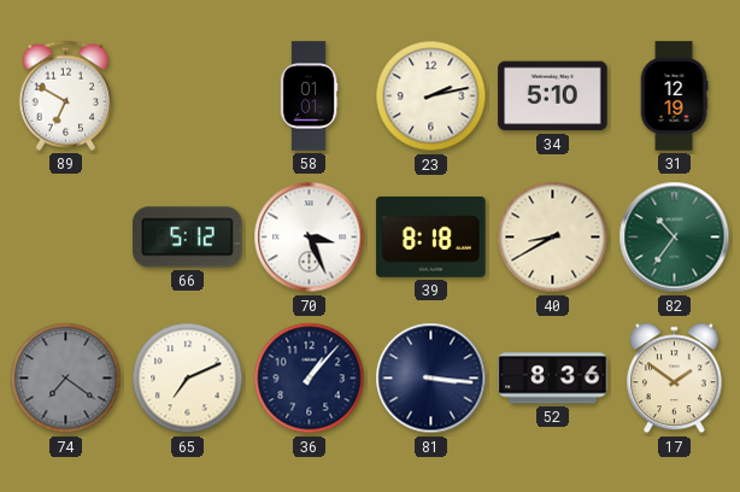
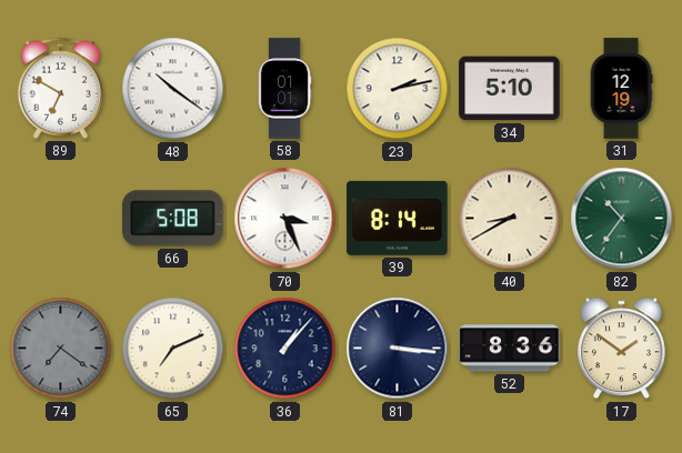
48: none -> 10:21
66: 5:12 -> 5:08
39: 8:18 -> 8:14
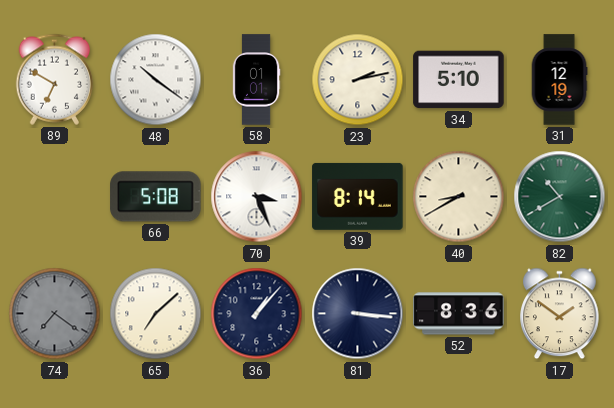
82: 10:36 -> 10:40
65: 7:11 -> 7:08
